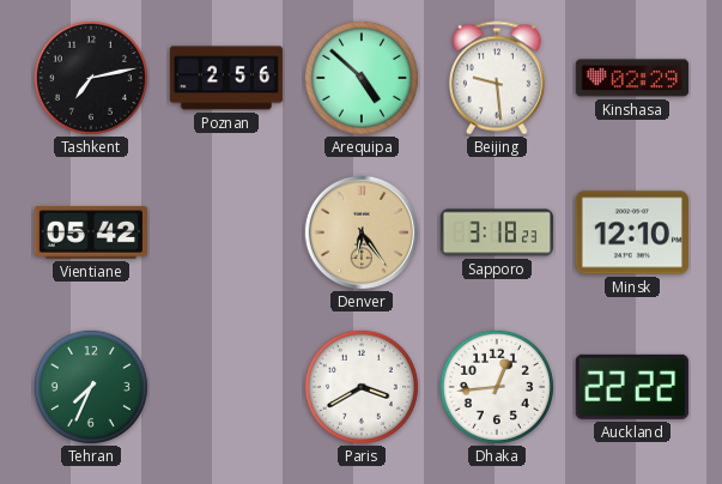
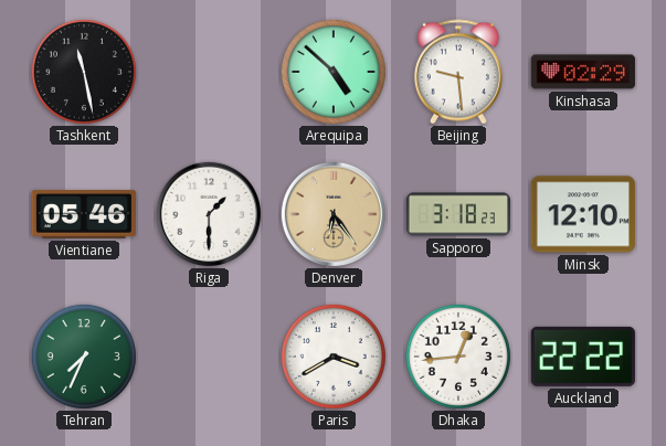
Tashkent: 7:13 -> 11:28
Poznan: 2:56 -> none
Vientiane: 05:42 -> 05:46
Riga: none -> 1:30
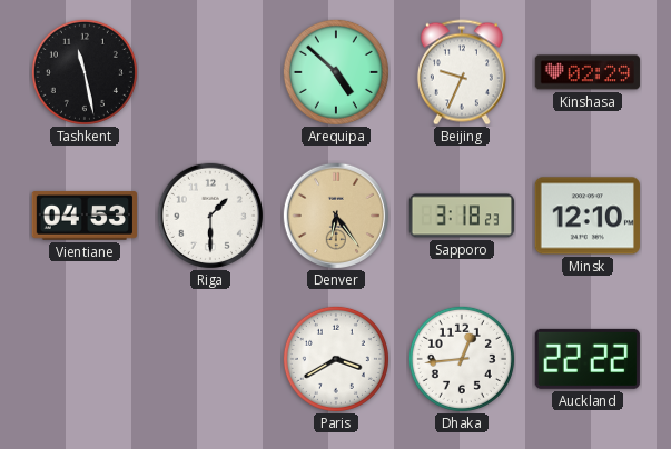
Beijing: 9:29 -> 9:34
Vientiane: 05:46 -> 04:53
Tehran: 7:34 -> none
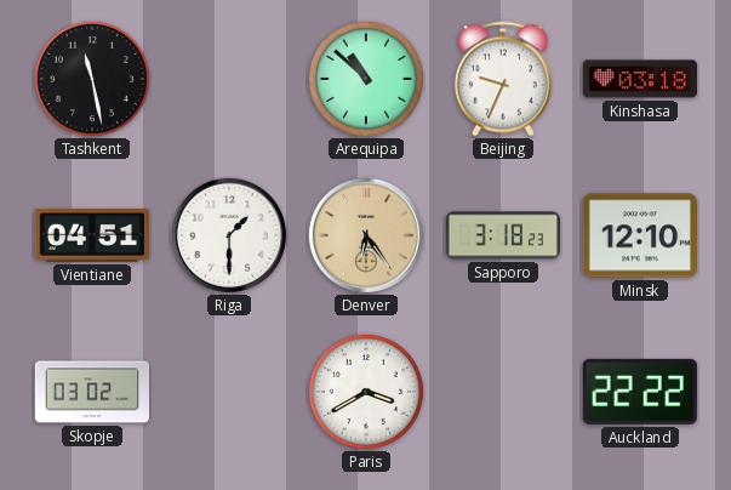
Arequipa: 4:52 -> 10:52
Kinshasa: 02:29 -> 03:18
Vientiane: 04:53 -> 04:51
Skopje: none -> 03:02
Dhaka: 12:44 -> none
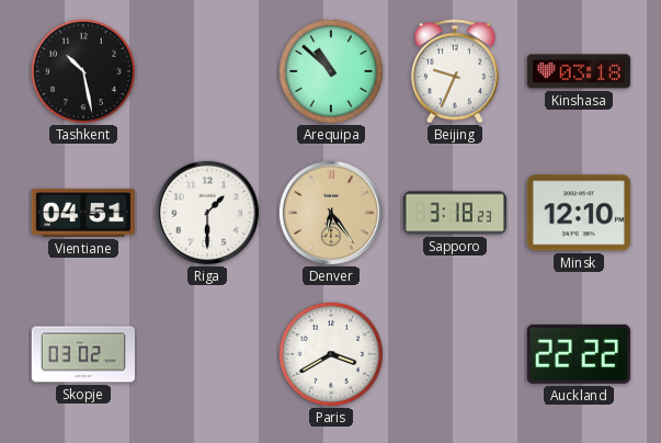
Tashkent: 11:28 -> 10:28
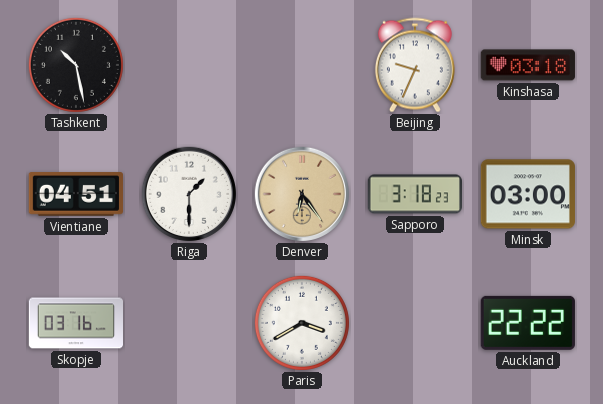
Arequipa: 10:52 -> none
Minsk: 12:10 -> 03:00
Skopje: 03:02 -> 03:16
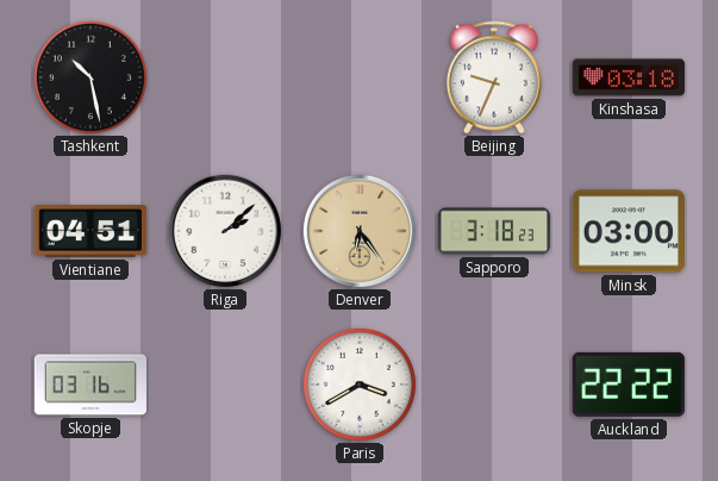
Riga: 1:30 -> 2:08
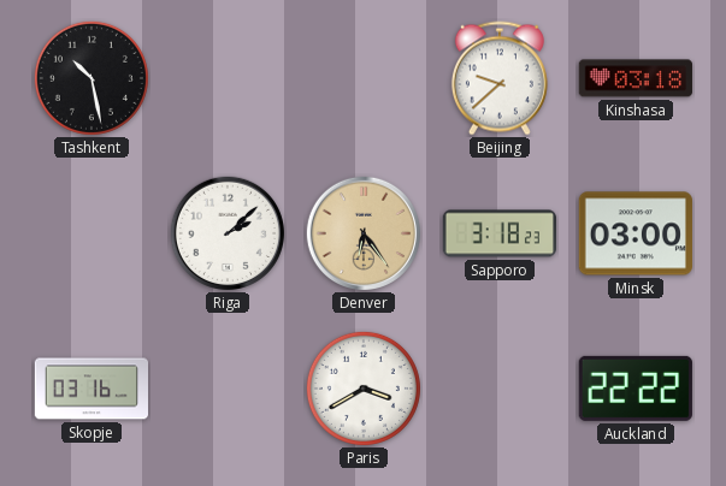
Beijing: 9:34 -> 9:38
Vientiane: 04:51 -> none
